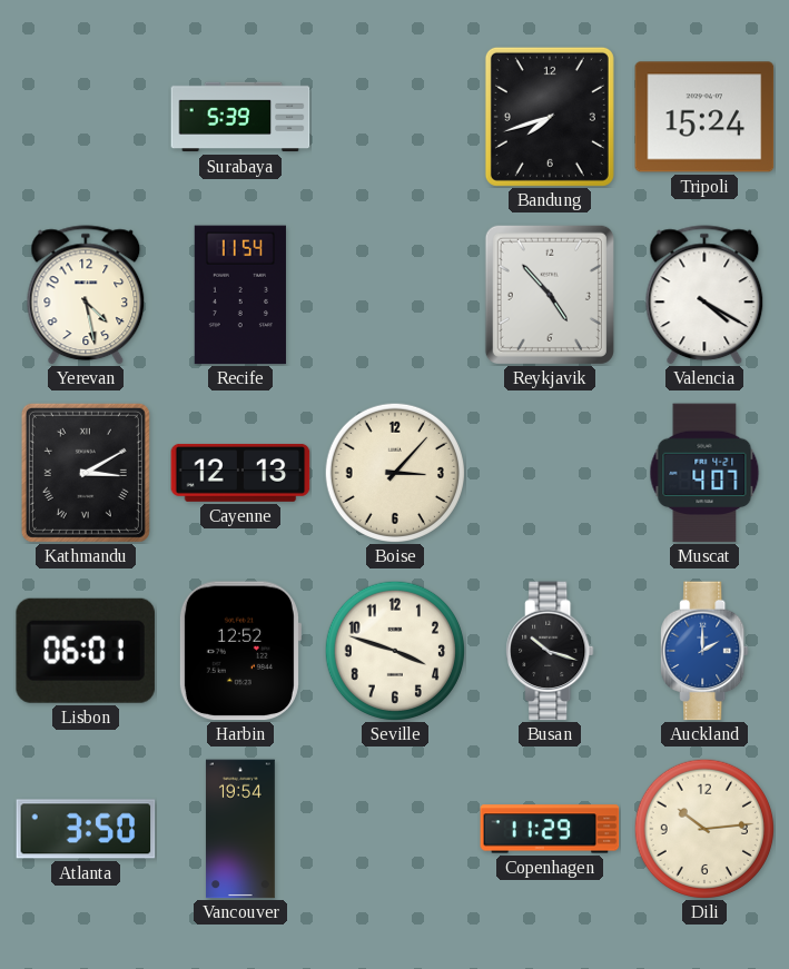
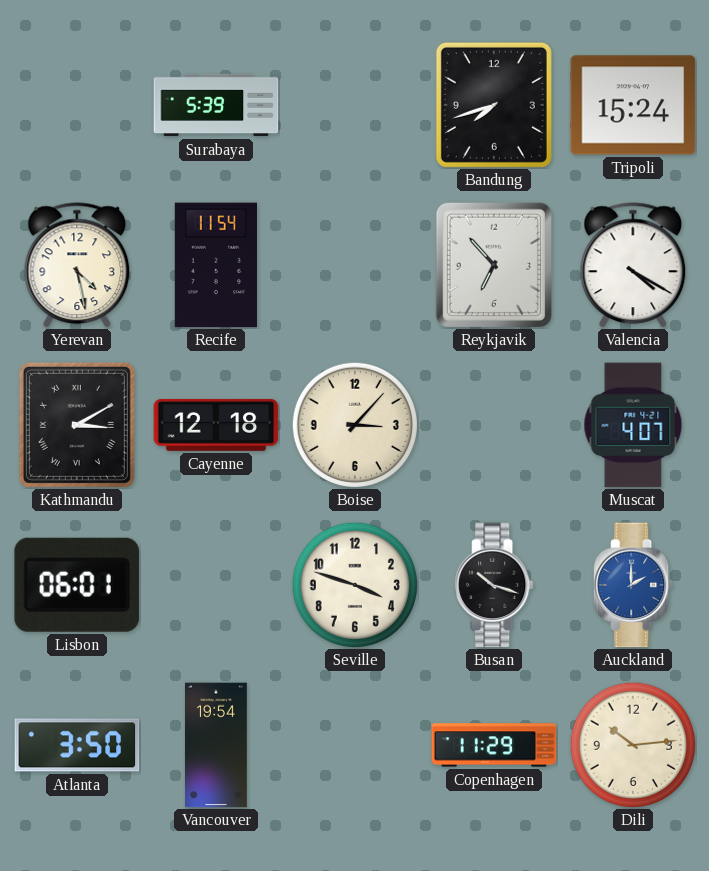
Reykjavik: 4:53 -> 6:53
Cayenne: 12:13 -> 12:18
Harbin: 12:52 -> none
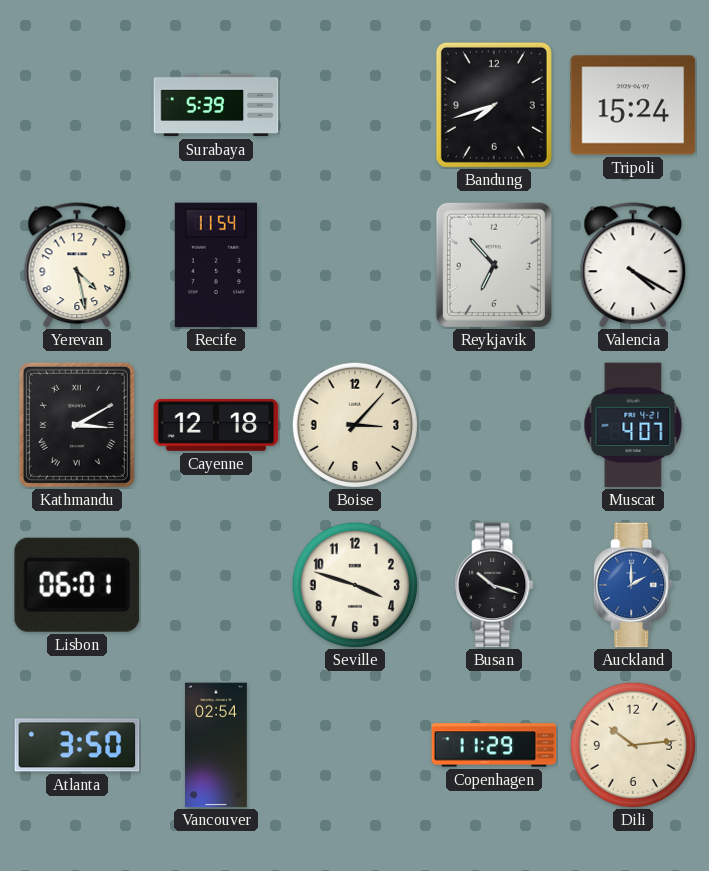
Vancouver: 19:54 -> 02:54
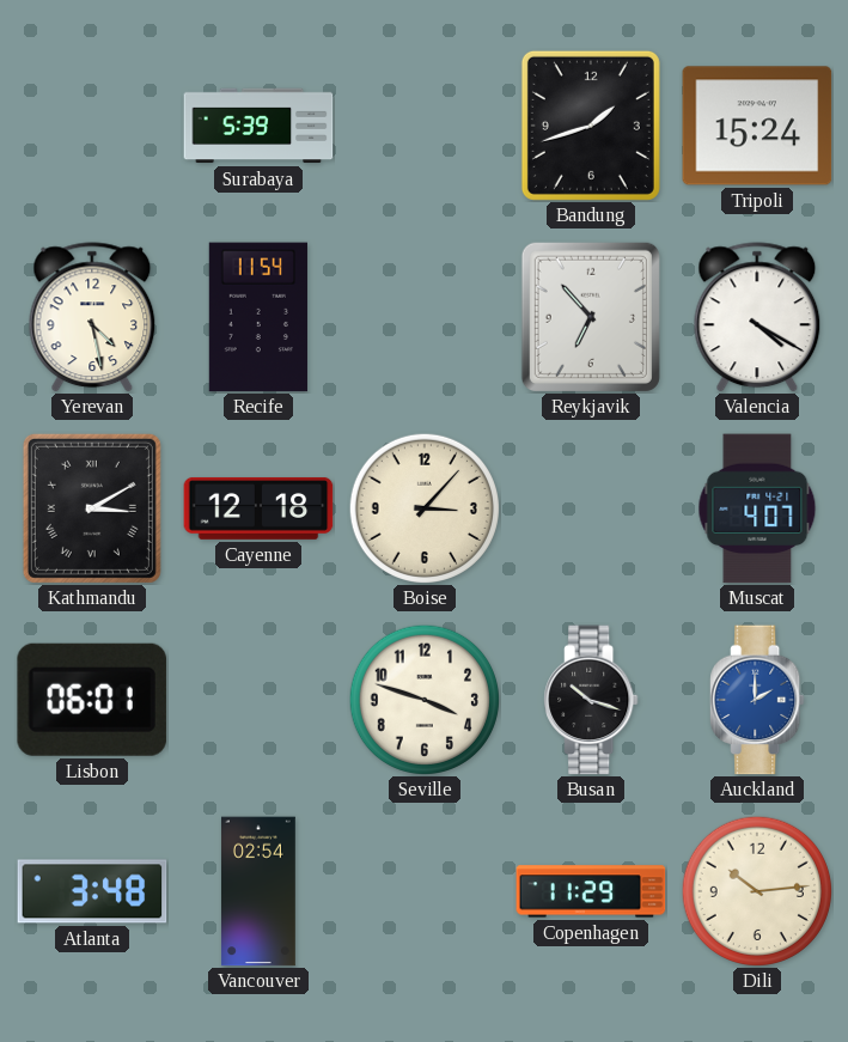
Bandung: 7:42 -> 1:42
Atlanta: 3:50 -> 3:48
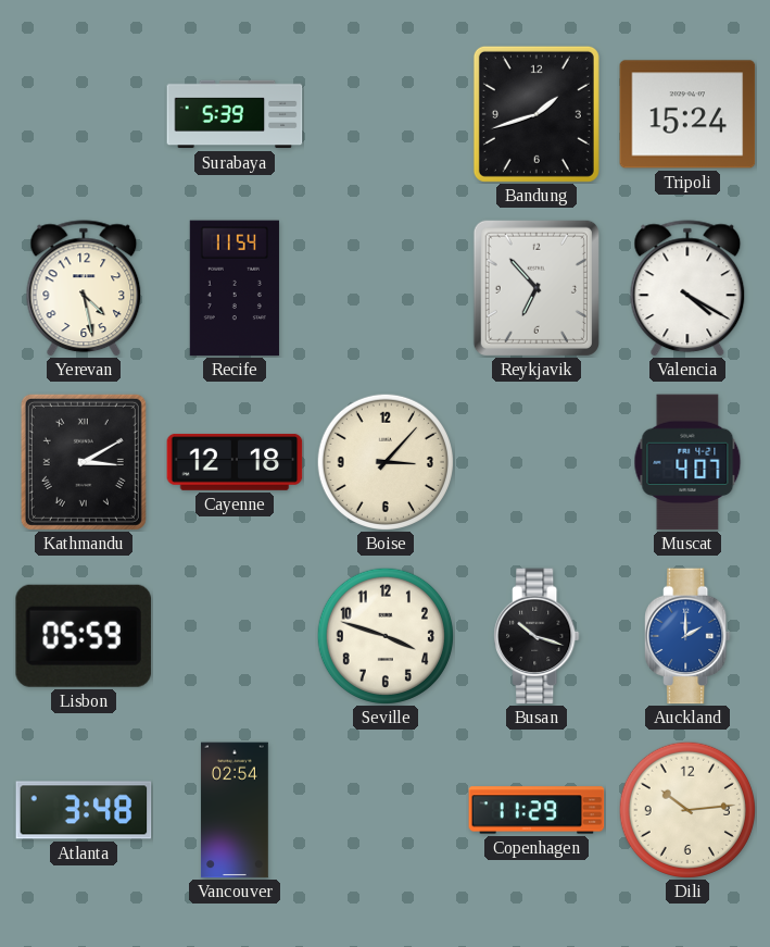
Lisbon: 06:01 -> 05:59
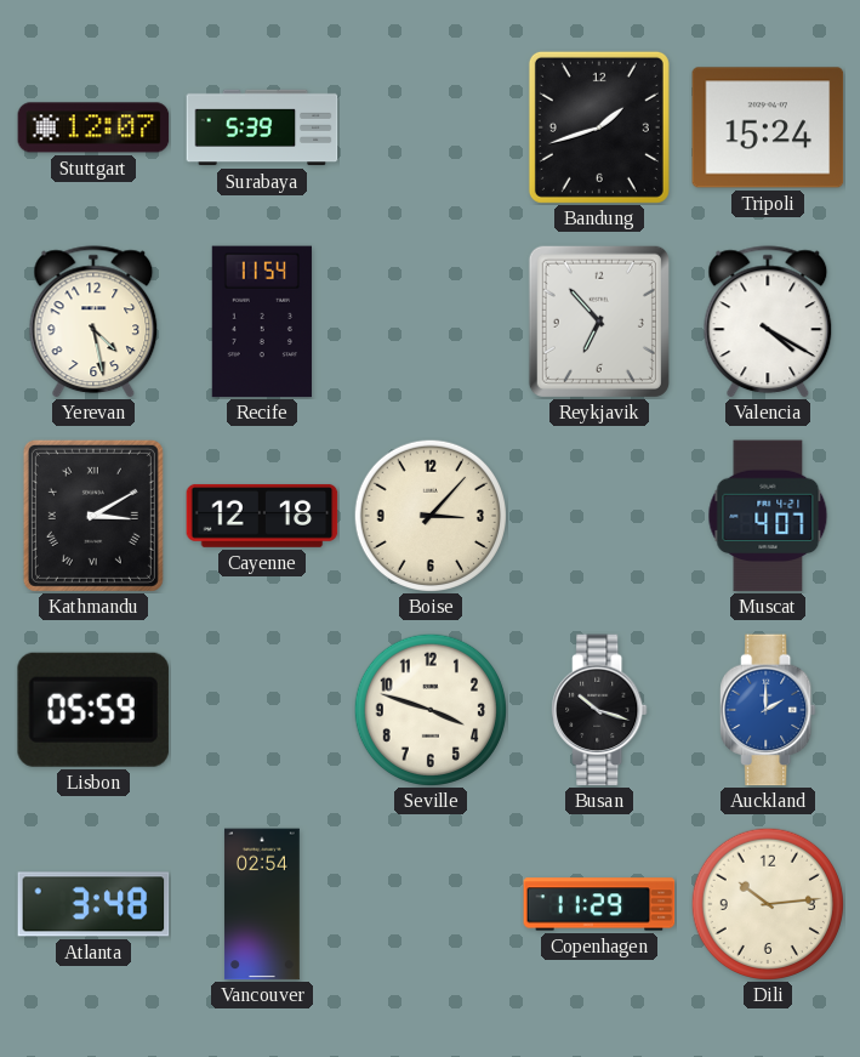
Stuttgart: none -> 12:07
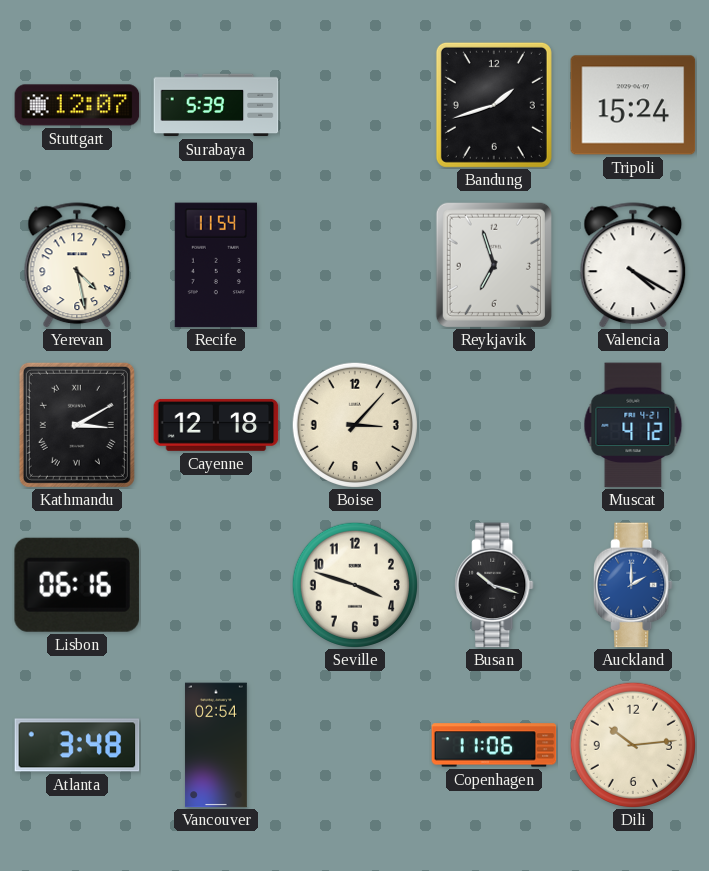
Reykjavik: 6:53 -> 6:57
Muscat: 4:07 -> 4:12
Lisbon: 05:59 -> 06:16
Copenhagen: 11:29 -> 11:06
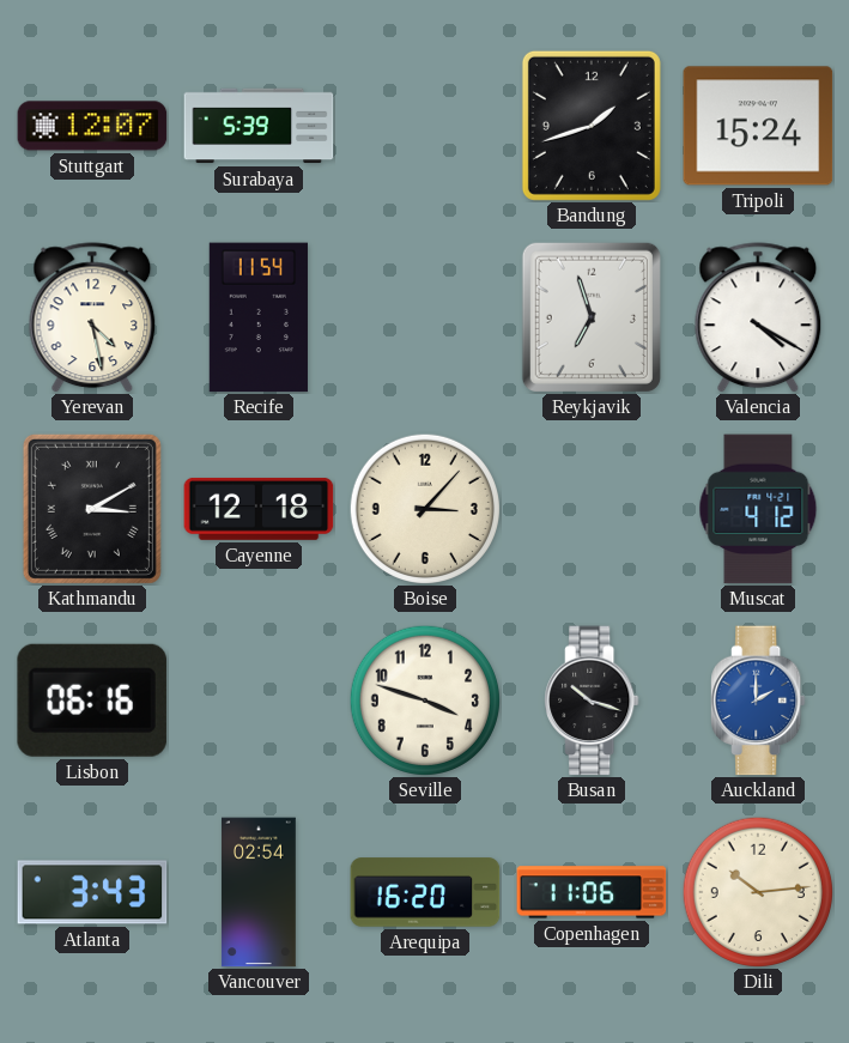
Atlanta: 3:48 -> 3:43
Arequipa: none -> 16:20
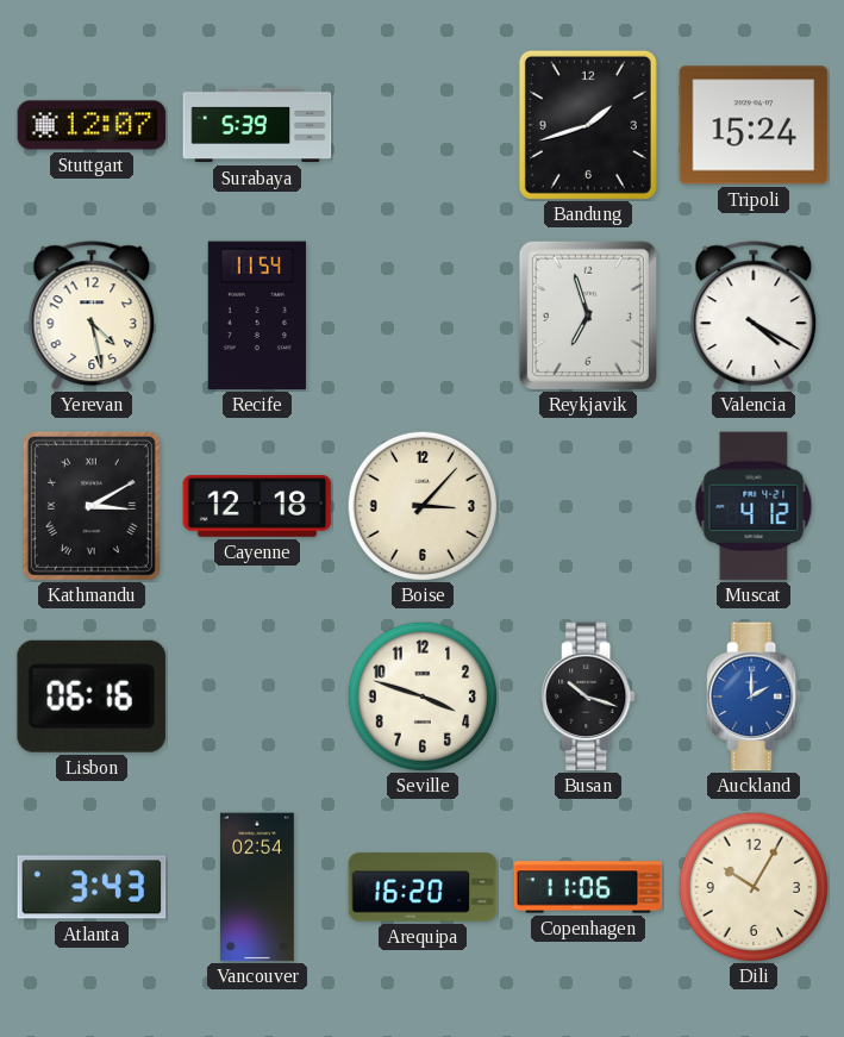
Dili: 10:14 -> 10:05
